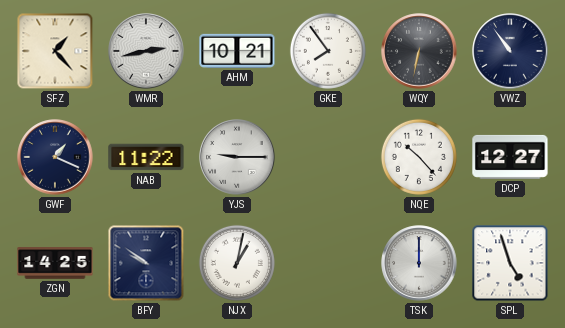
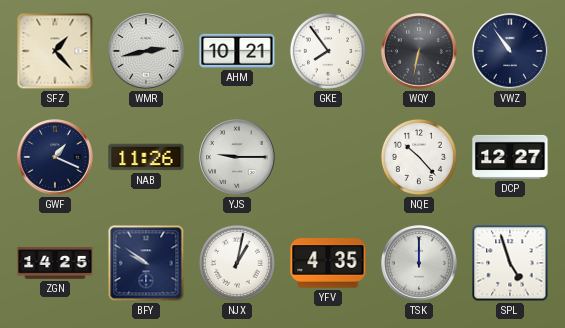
NAB: 11:22 -> 11:26
YFV: none -> 4:35
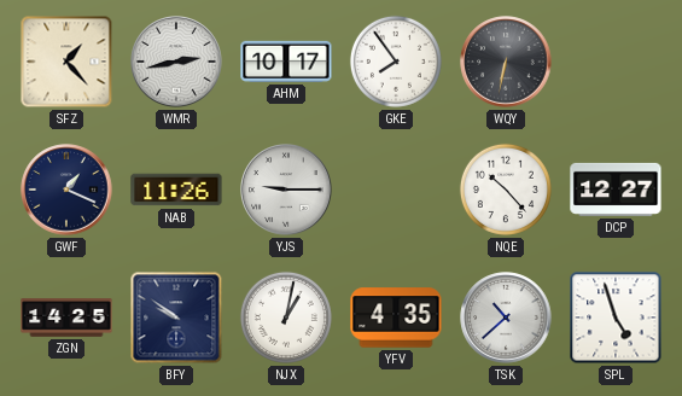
AHM: 10:21 -> 10:17
VWZ: 10:54 -> none
TSK: 12:00 -> 10:38
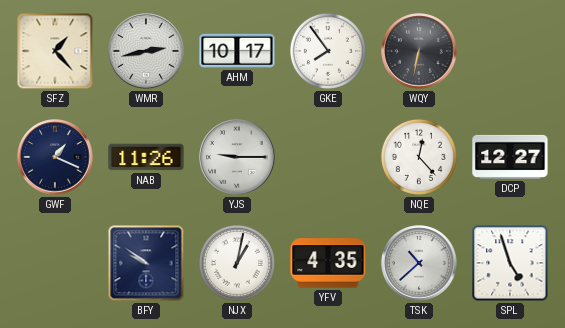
NQE: 10:23 -> 12:23
ZGN: 14:25 -> none
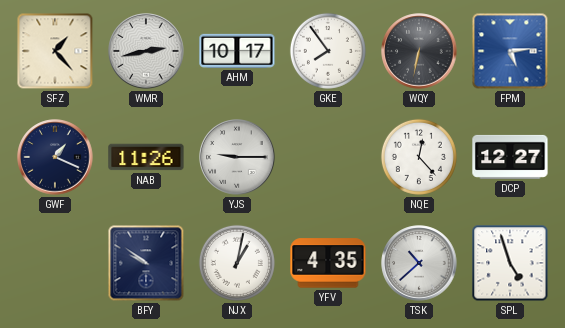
FPM: none -> 5:14
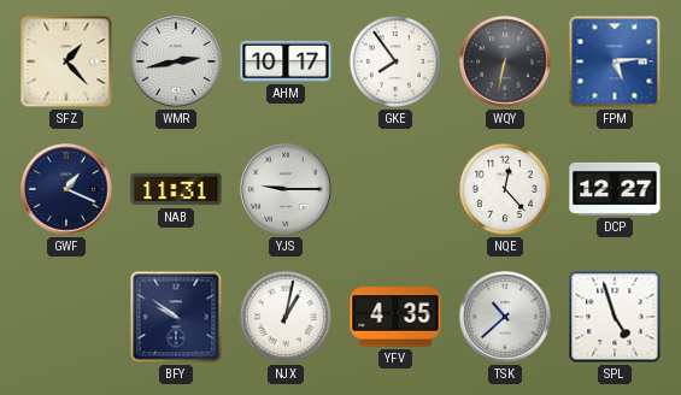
NAB: 11:26 -> 11:31
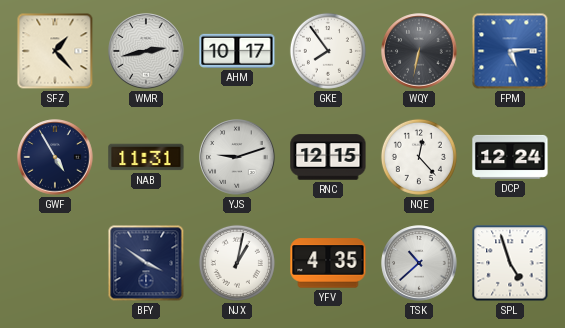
GWF: 1:19 -> 4:55
YJS: 9:15 -> 9:12
RNC: none -> 12:15
DCP: 12:27 -> 12:24
BFY: 9:51 -> 3:51
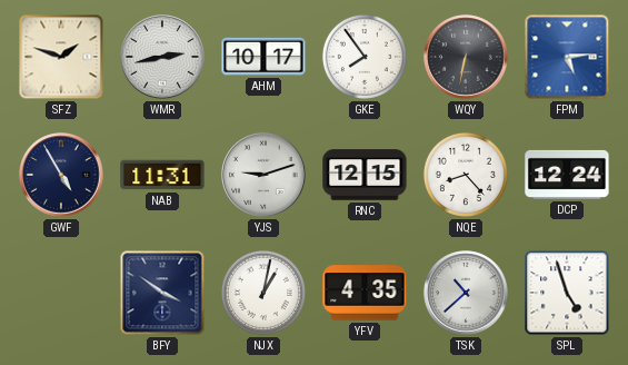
SFZ: 1:23 -> 1:48
NQE: 12:23 -> 8:23
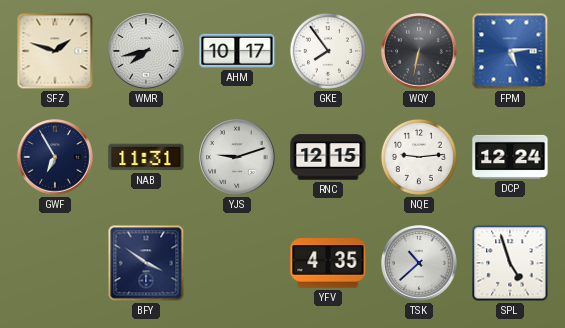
WMR: 2:43 -> 7:43
GWF: 4:55 -> 6:55
NQE: 8:23 -> 9:14
NJX: 1:02 -> none
